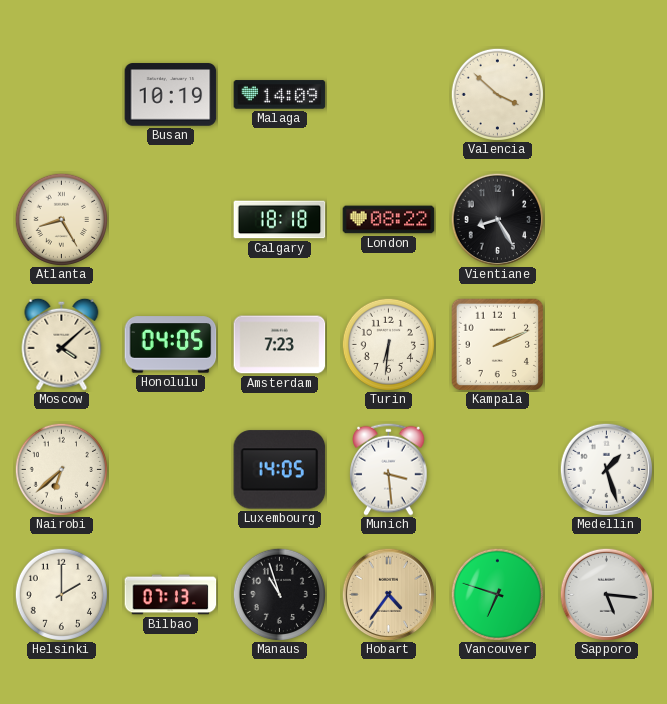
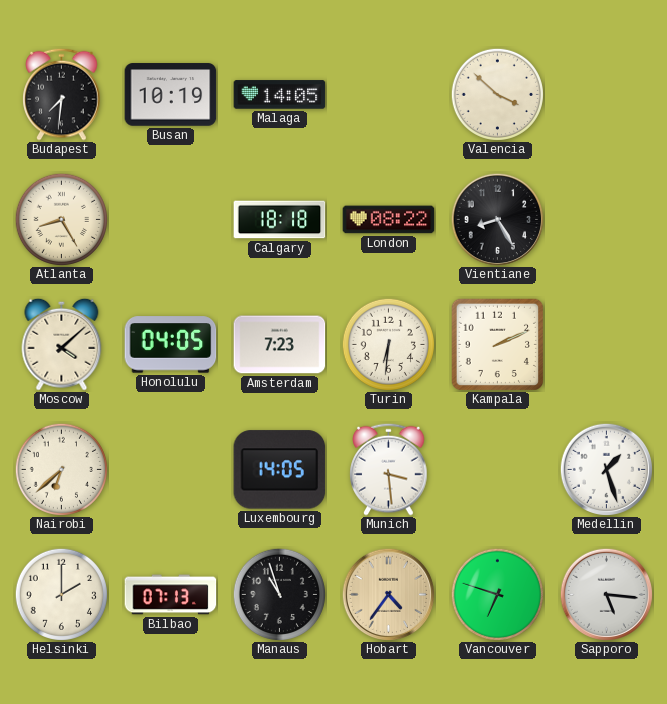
Budapest: none -> 7:31
Malaga: 14:09 -> 14:05
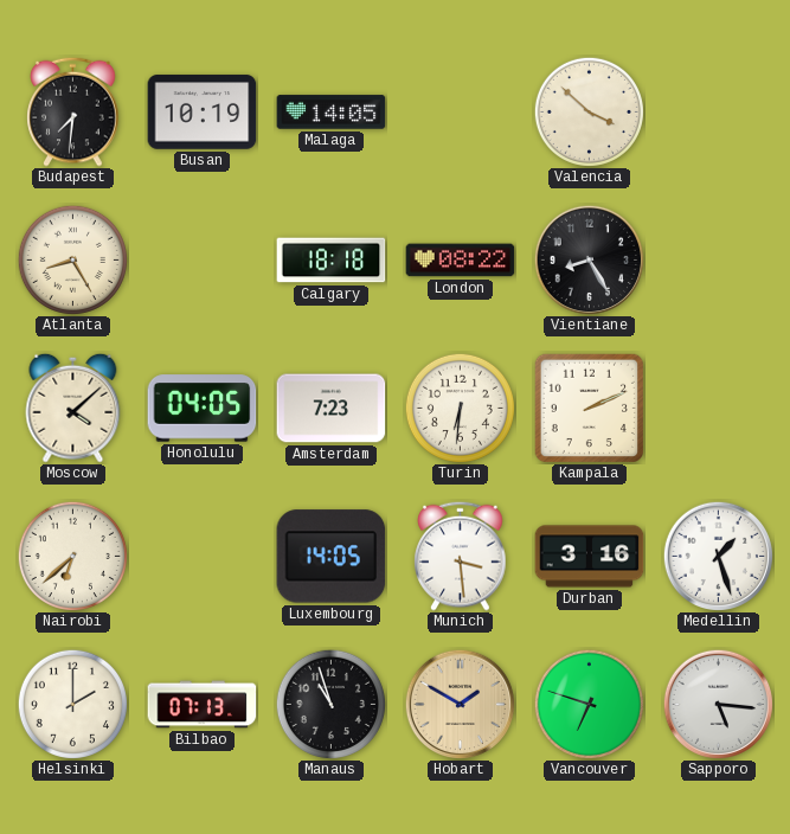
Durban: none -> 3:16
Hobart: 4:36 -> 1:50
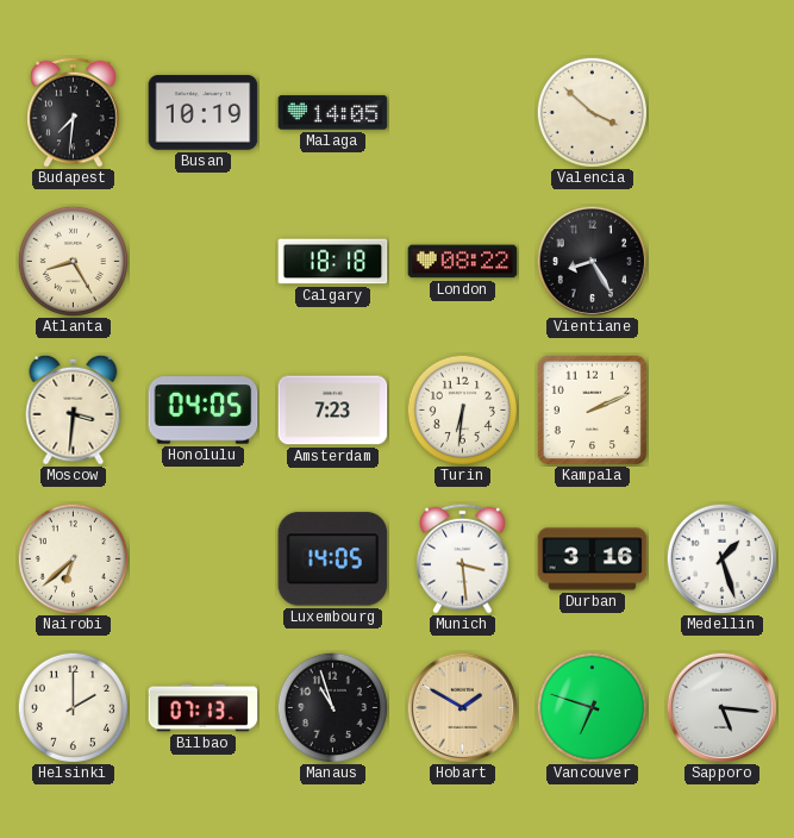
Moscow: 4:08 -> 3:31
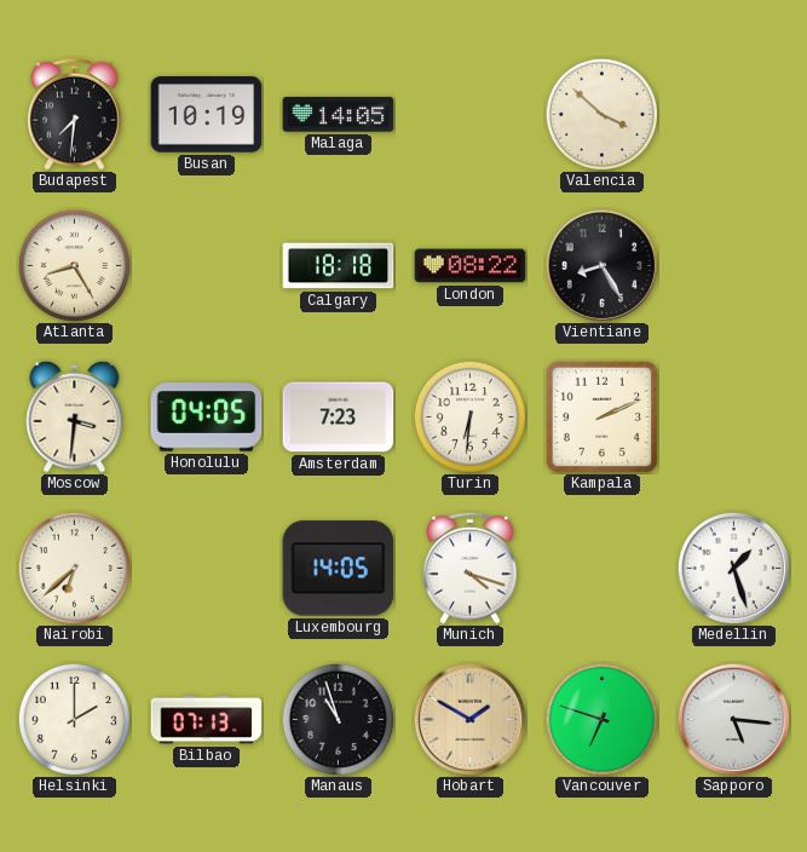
Munich: 3:29 -> 4:18
Durban: 3:16 -> none
